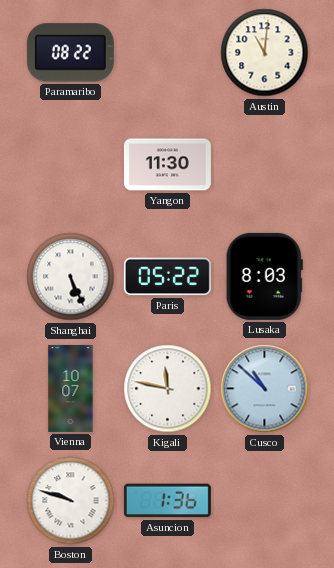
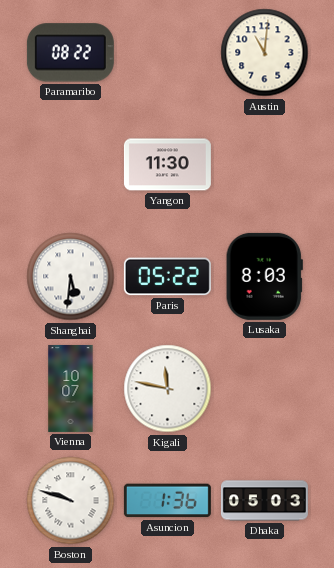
Shanghai: 5:26 -> 5:31
Cusco: 10:52 -> none
Dhaka: none -> 05:03
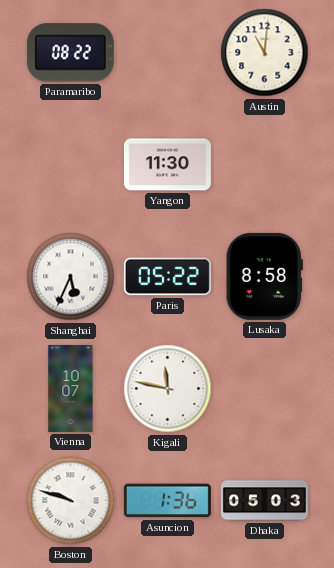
Shanghai: 5:31 -> 5:34
Lusaka: 8:03 -> 8:58
